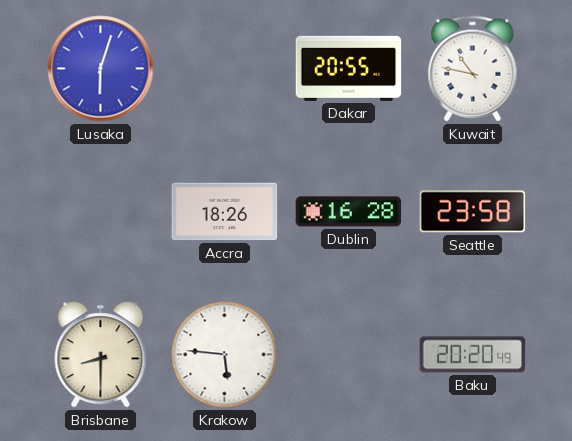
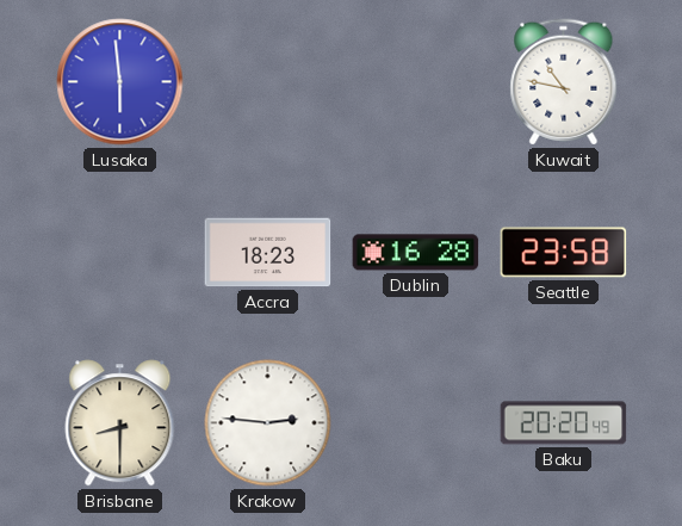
Lusaka: 6:03 -> 5:59
Dakar: 20:55 -> none
Accra: 18:26 -> 18:23
Krakow: 5:46 -> 2:46
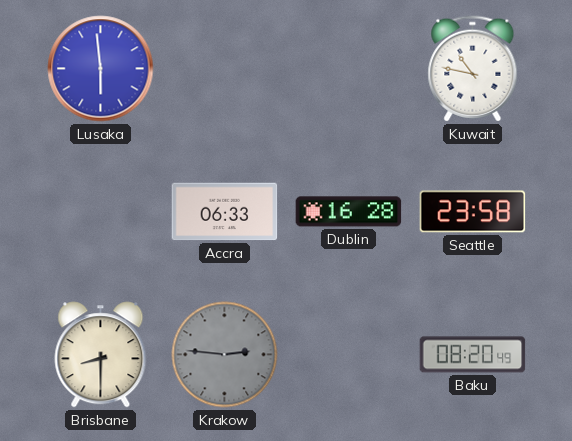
Accra: 18:23 -> 06:33
Krakow dial: white -> grey
Baku: 20:20 -> 08:20
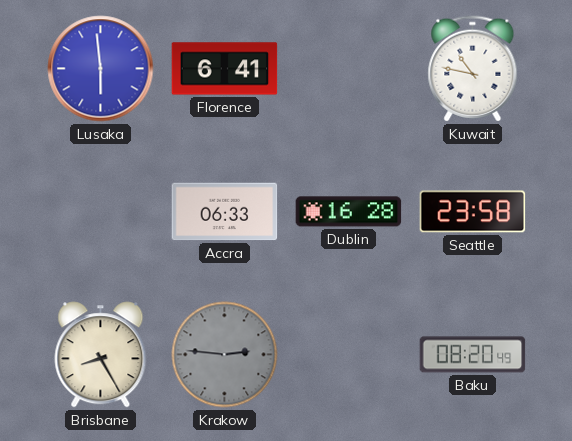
Florence: none -> 6:41
Brisbane: 8:30 -> 8:25
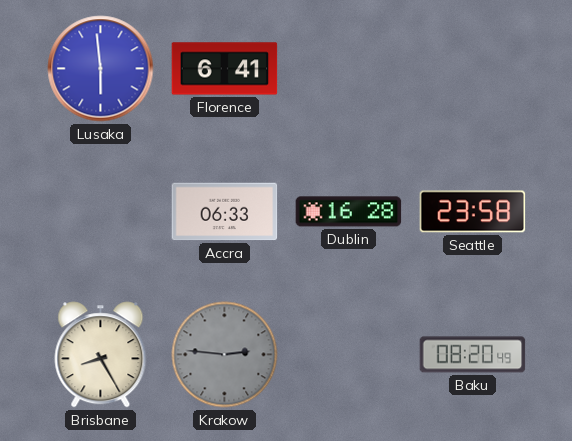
Kuwait: 10:47 -> none
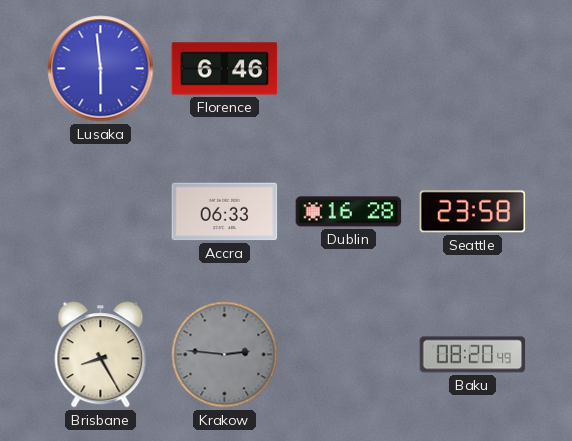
Florence: 6:41 -> 6:46
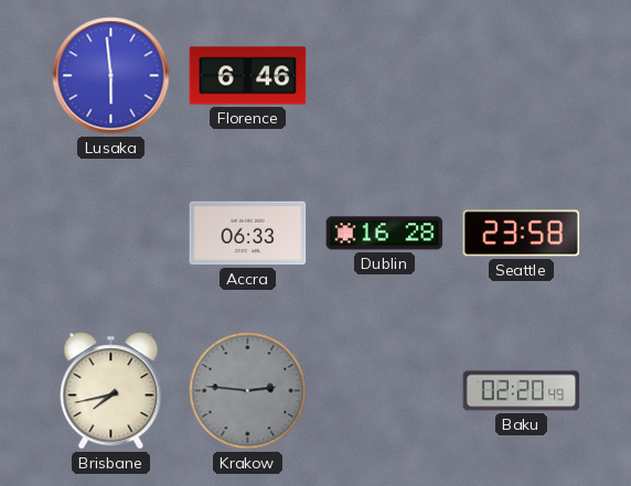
Brisbane: 8:25 -> 7:43
Baku: 08:20 -> 02:20
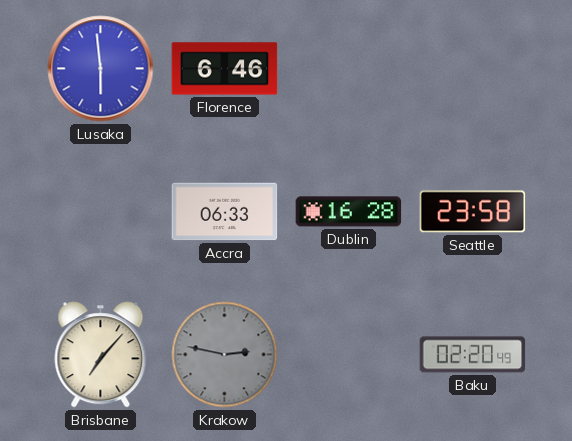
Brisbane: 7:43 -> 7:07
Krakow: 2:46 -> 2:47
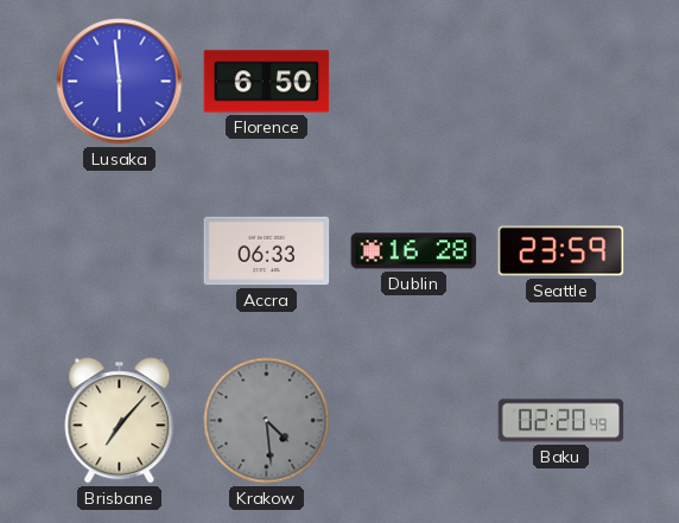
Florence: 6:46 -> 6:50
Seattle: 23:58 -> 23:59
Krakow: 2:47 -> 4:29
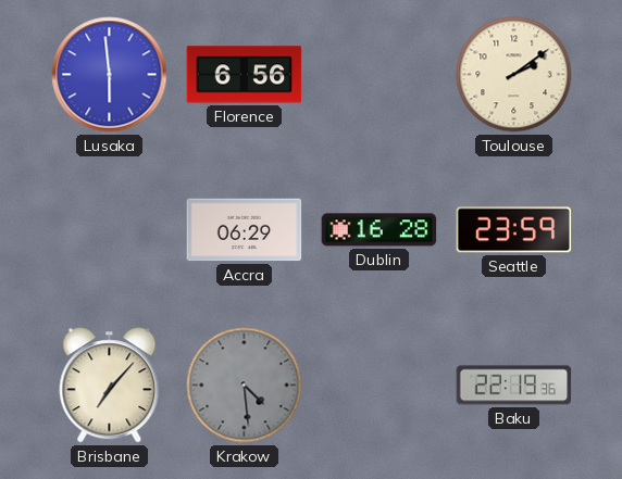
Florence: 6:50 -> 6:56
Toulouse: none -> 2:09
Accra: 06:33 -> 06:29
Baku: 02:20 -> 22:19
